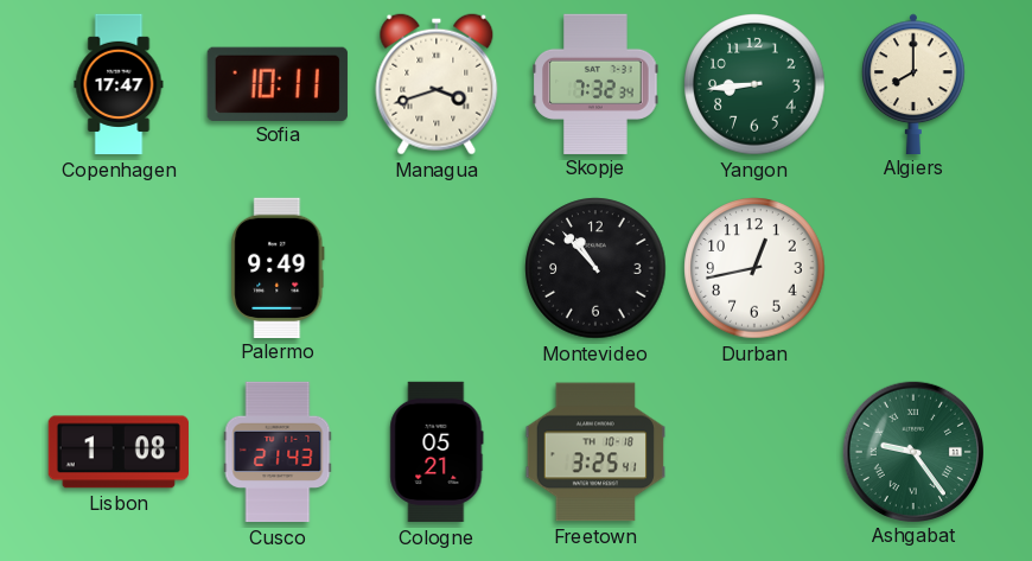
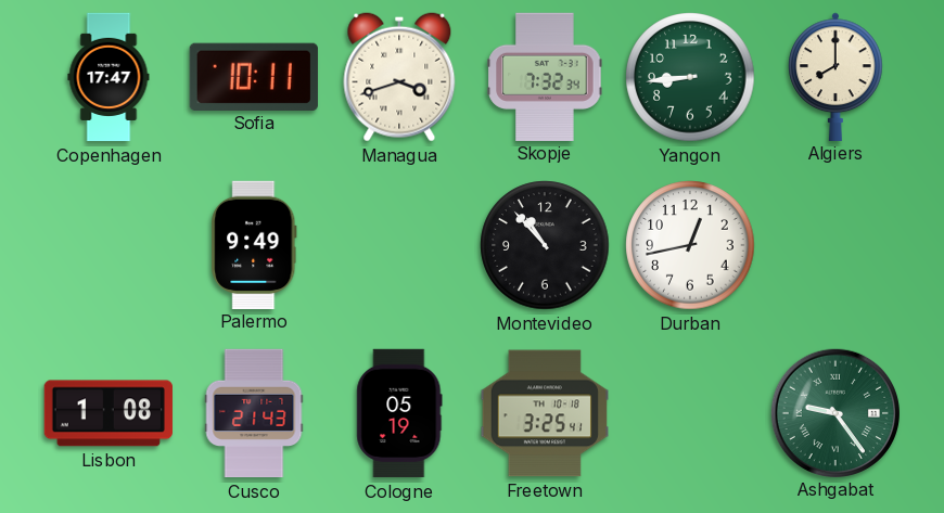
Cologne: 05:21 -> 05:19
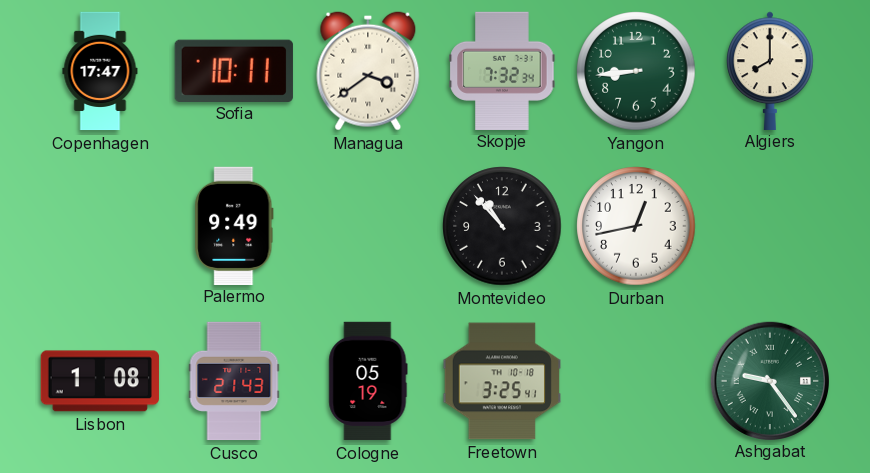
Managua: 3:42 -> 3:39
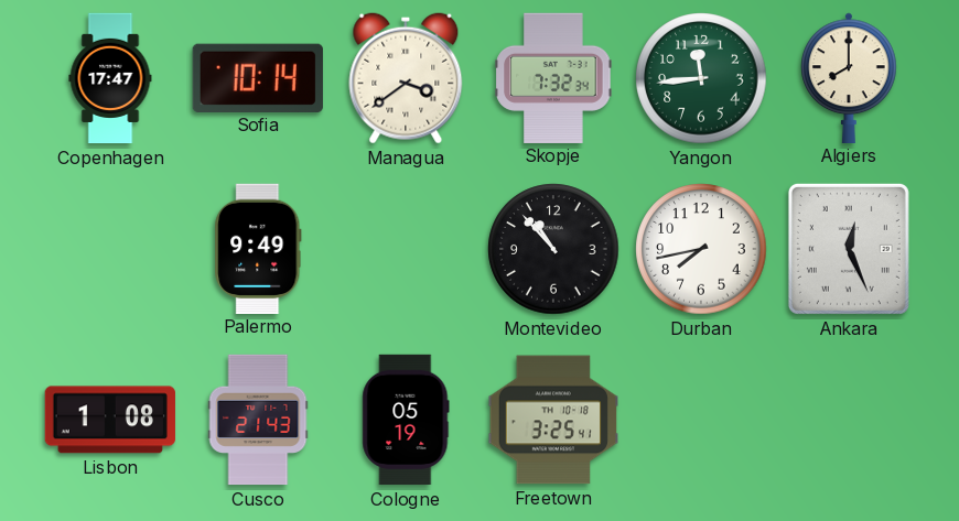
Sofia: 10:11 -> 10:14
Yangon: 8:44 -> 11:44
Durban: 12:43 -> 7:43
Ankara: none -> 12:26
Ashgabat: 9:24 -> none
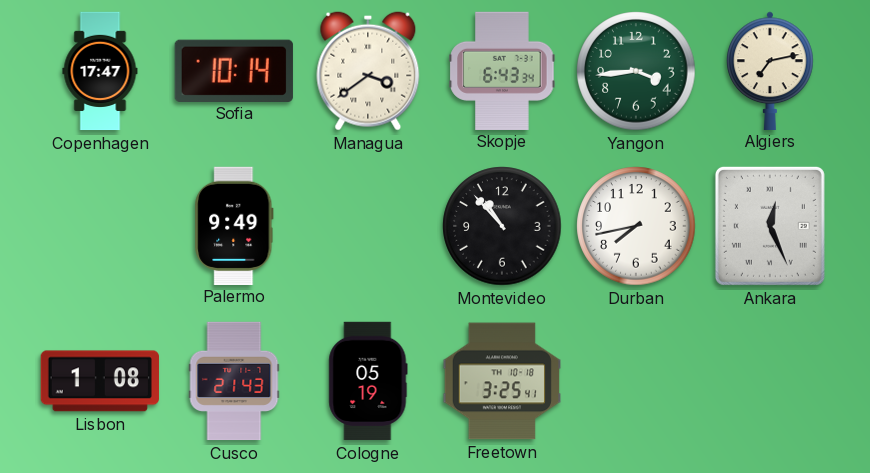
Skopje: 7:32 -> 6:43
Yangon: 11:44 -> 3:44
Algiers: 8:00 -> 7:13
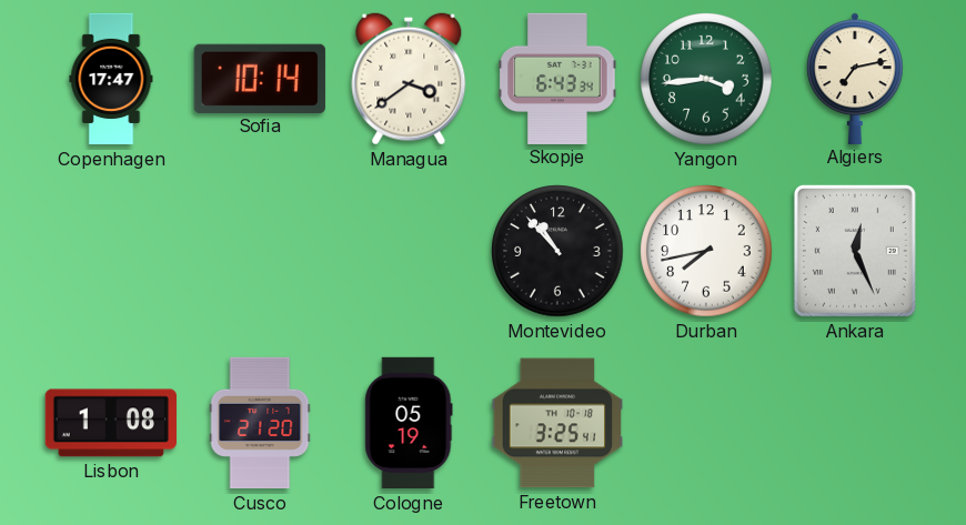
Palermo: 9:49 -> none
Cusco: 21:43 -> 21:20
